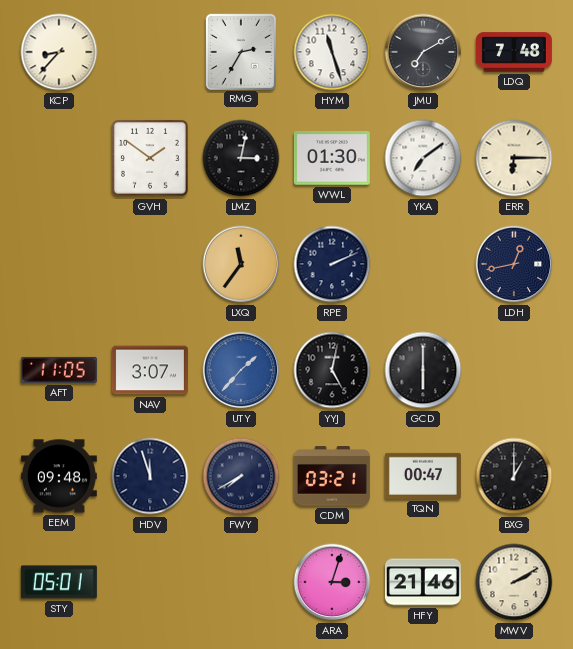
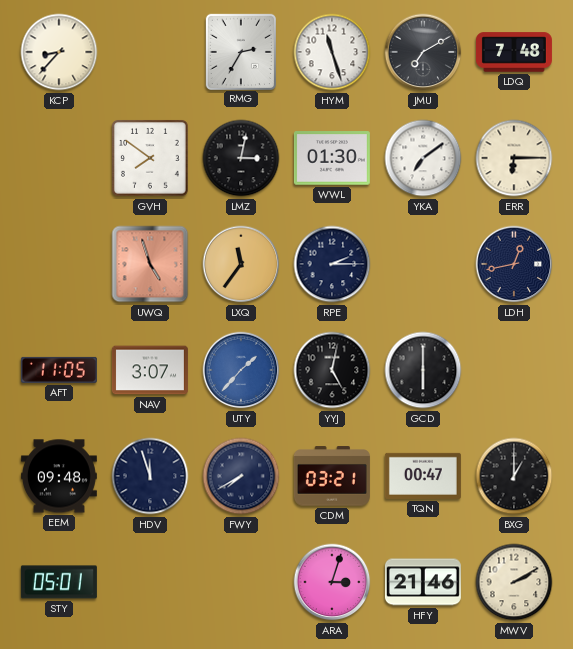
GVH: 1:51 -> 7:51
UWQ: none -> 4:57
RPE: 2:11 -> 2:15
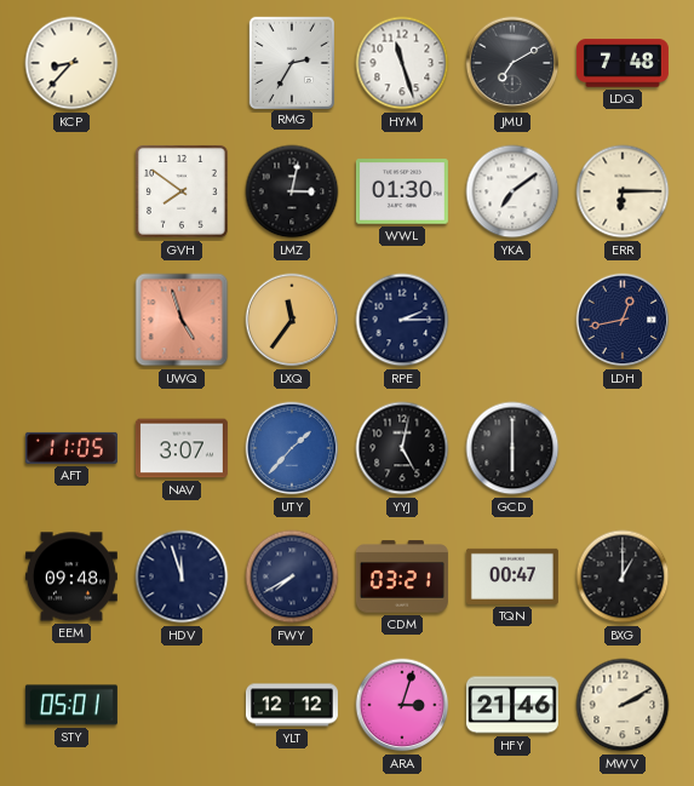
YLT: none -> 12:12
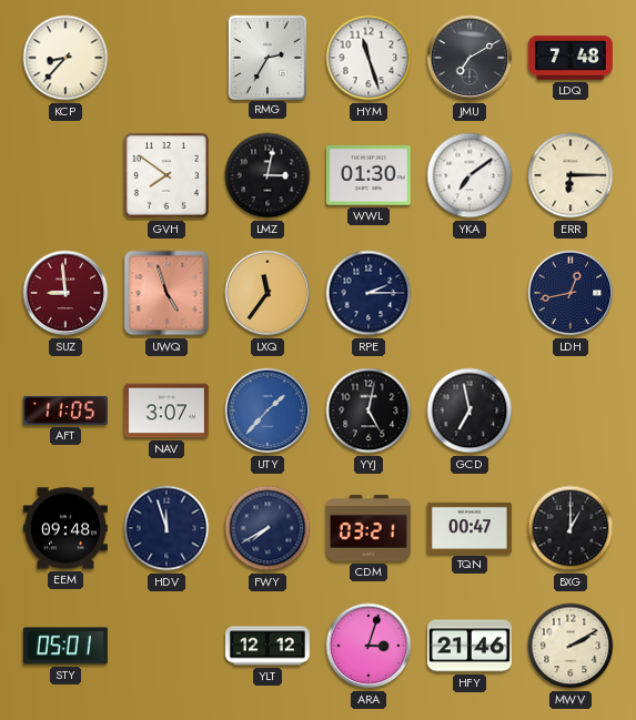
SUZ: none -> 8:59
GCD: 6:00 -> 6:58
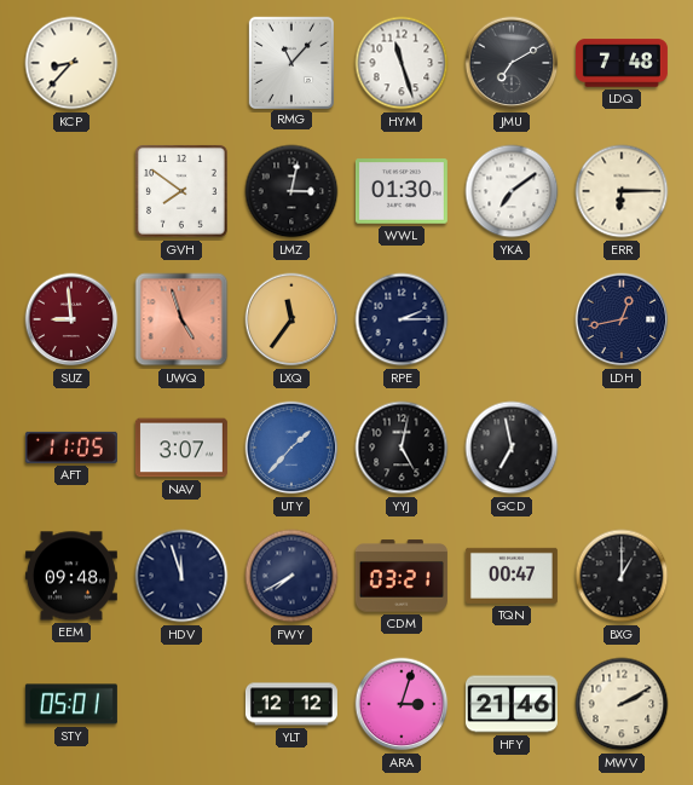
RMG: 2:35 -> 11:07
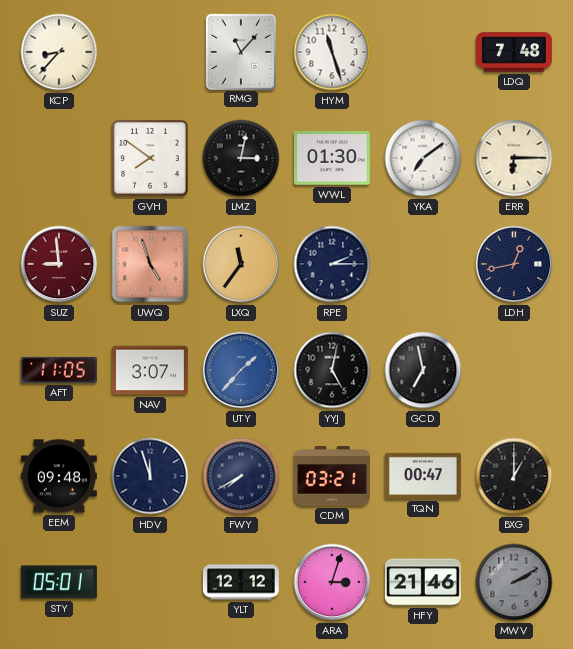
JMU: 7:10 -> none
MWV dial: cream -> grey
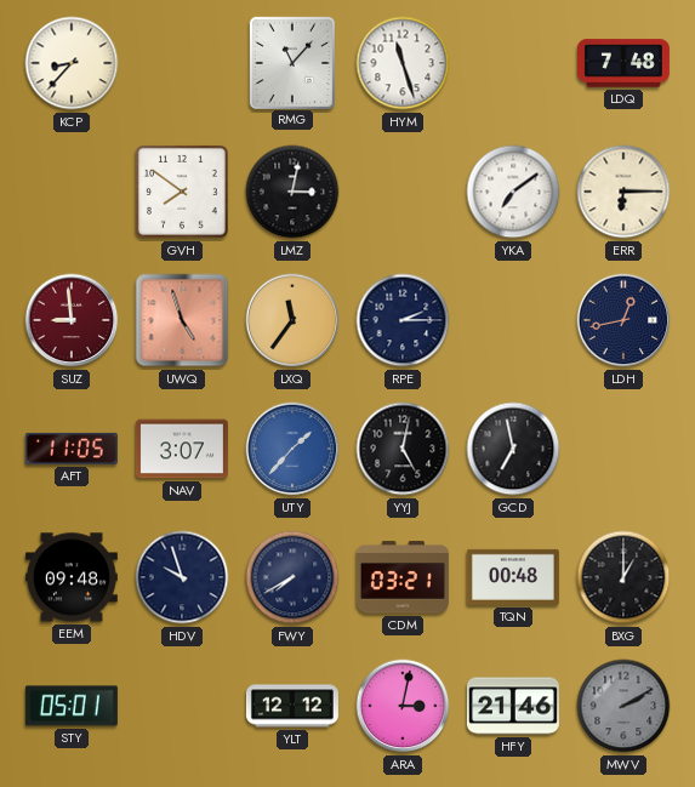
WWL: 01:30 -> none
HDV: 11:57 -> 9:57
TQN: 00:47 -> 00:48
ARA: 3:03 -> 3:02
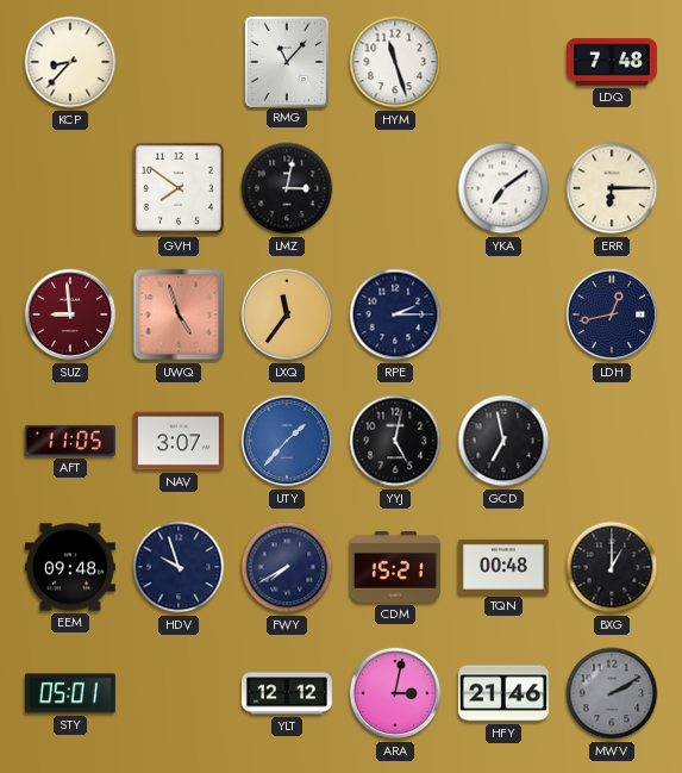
CDM: 03:21 -> 15:21
